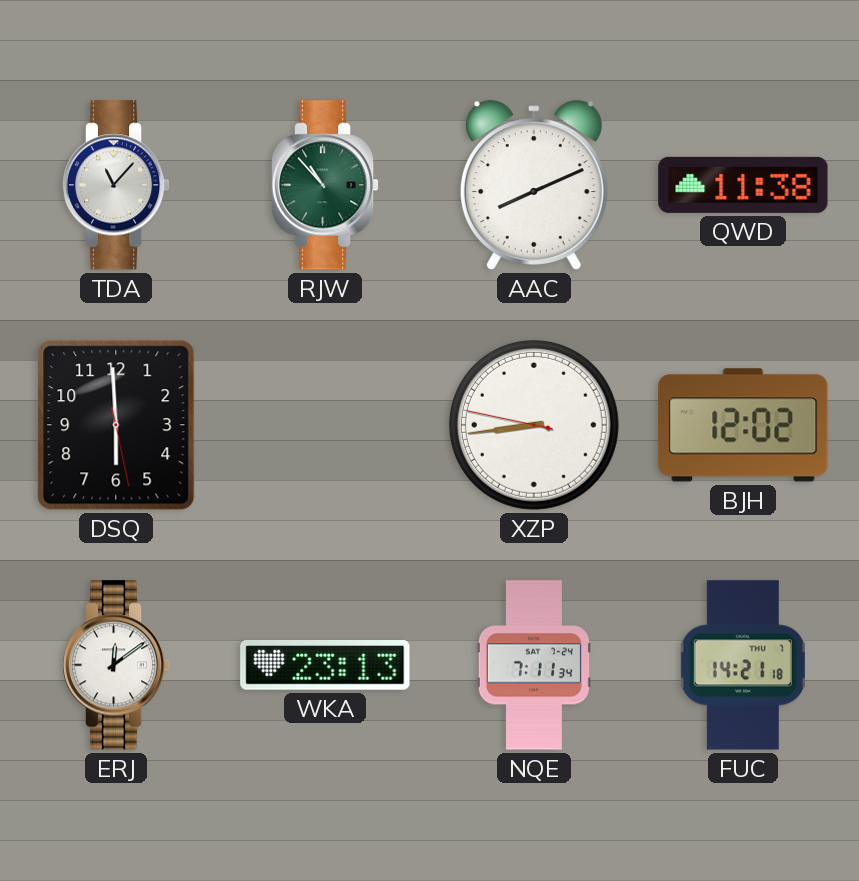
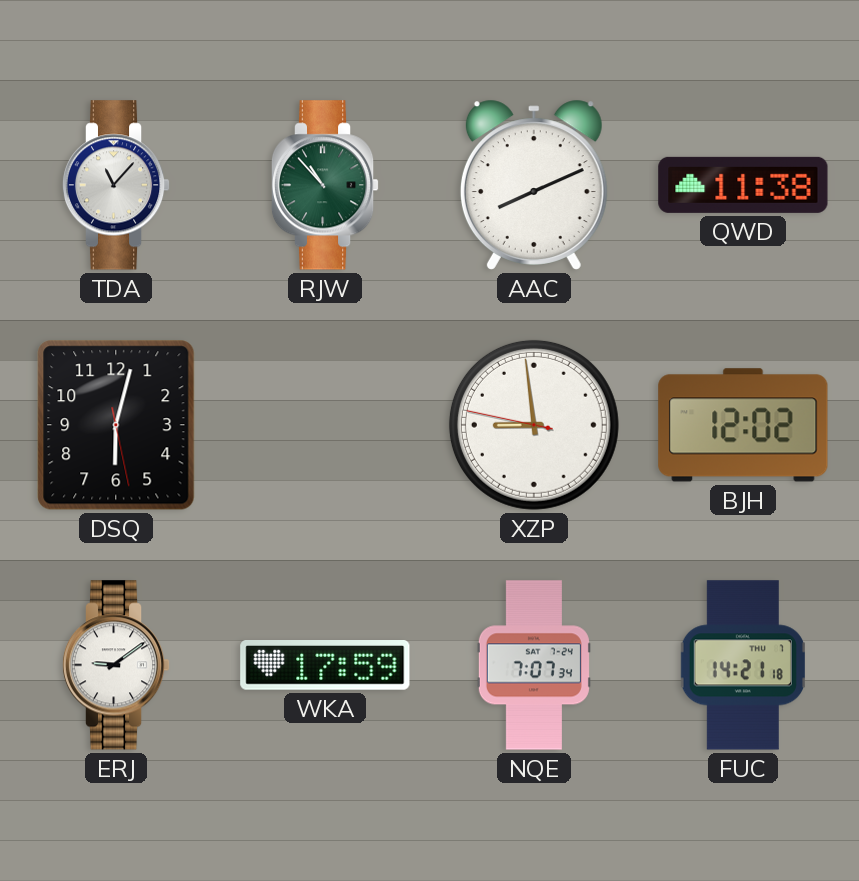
DSQ: 5:59 -> 6:02
XZP: 8:43 -> 8:58
ERJ: 12:09 -> 9:09
WKA: 23:13 -> 17:59
NQE: 7:11 -> 7:07
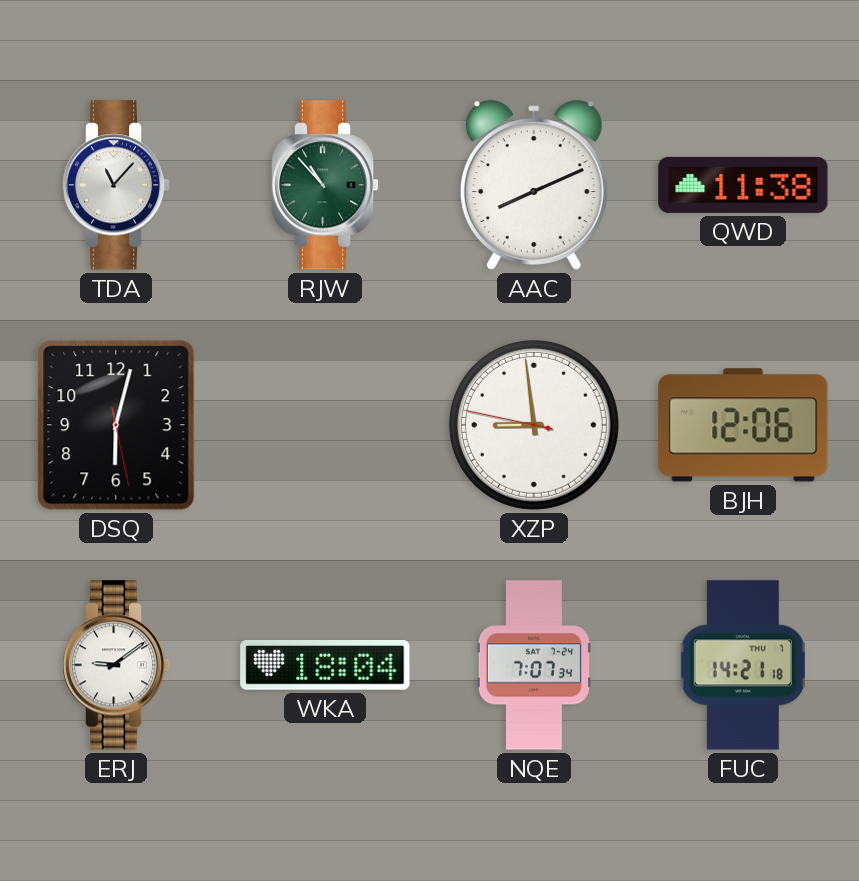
BJH: 12:02 -> 12:06
WKA: 17:59 -> 18:04
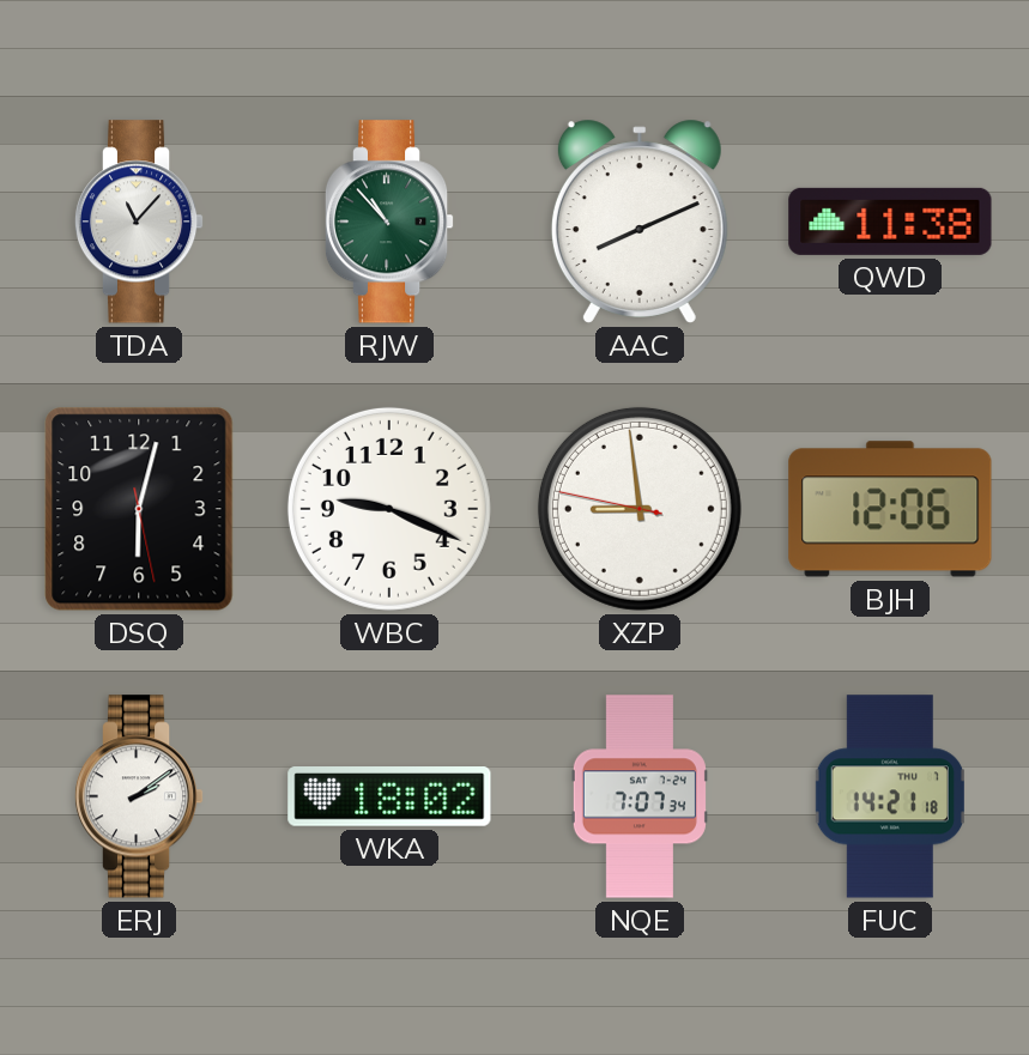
WBC: none -> 9:19
ERJ: 9:09 -> 2:09
WKA: 18:04 -> 18:02
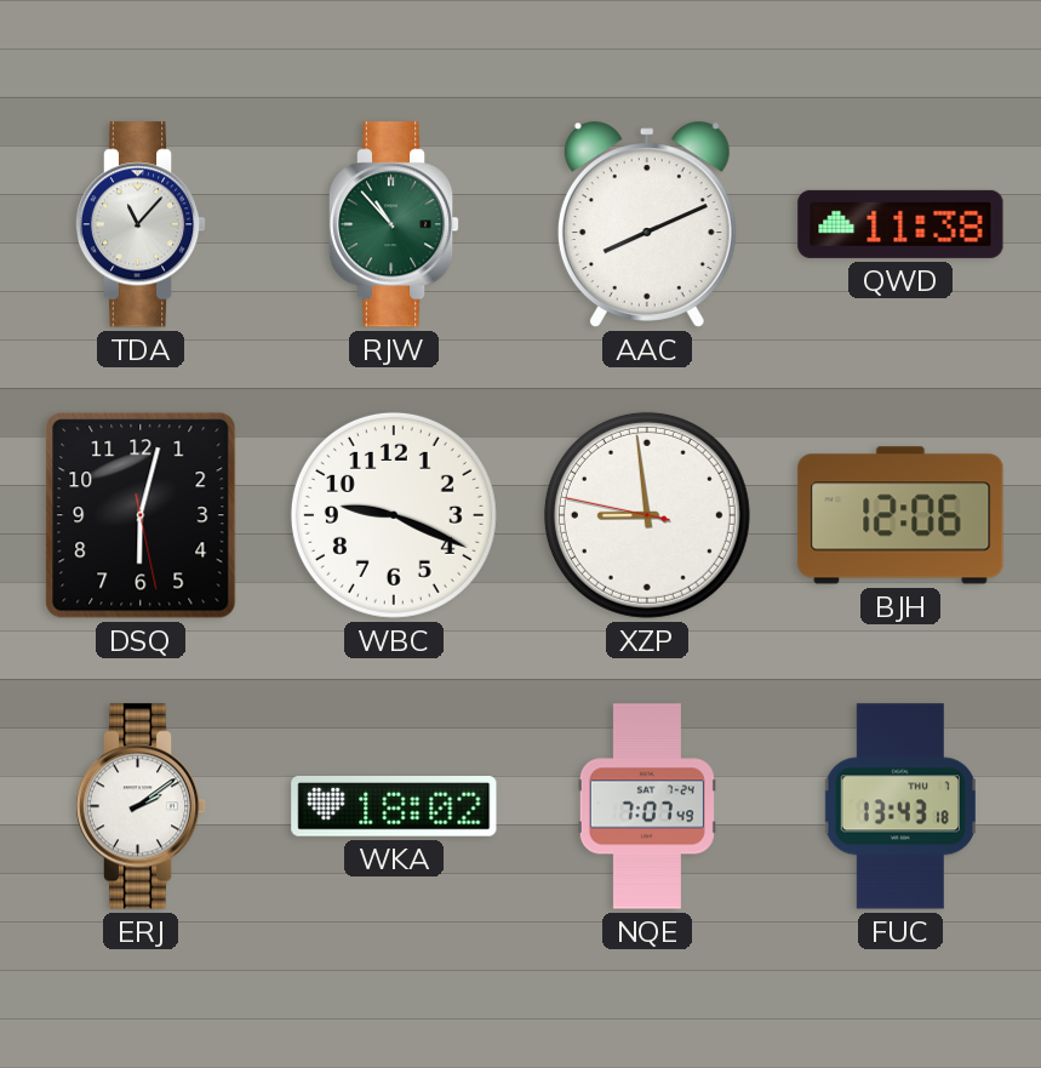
NQE: 7:07:34 -> 7:07:49
FUC: 14:21 -> 13:43
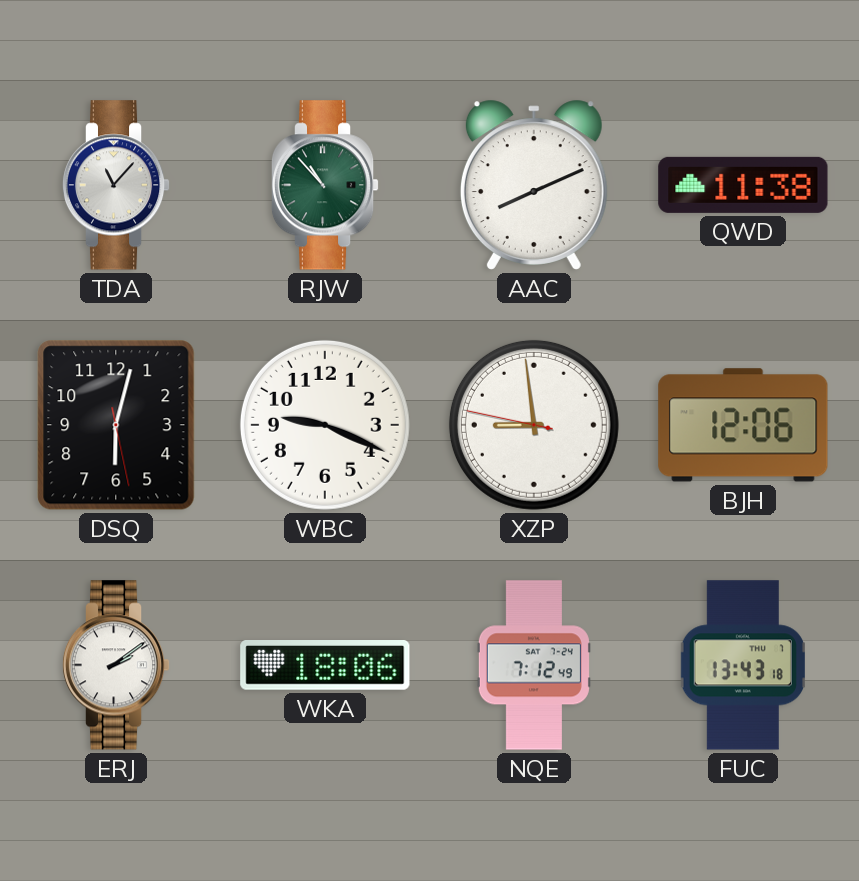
WKA: 18:02 -> 18:06
NQE: 7:07 -> 7:12
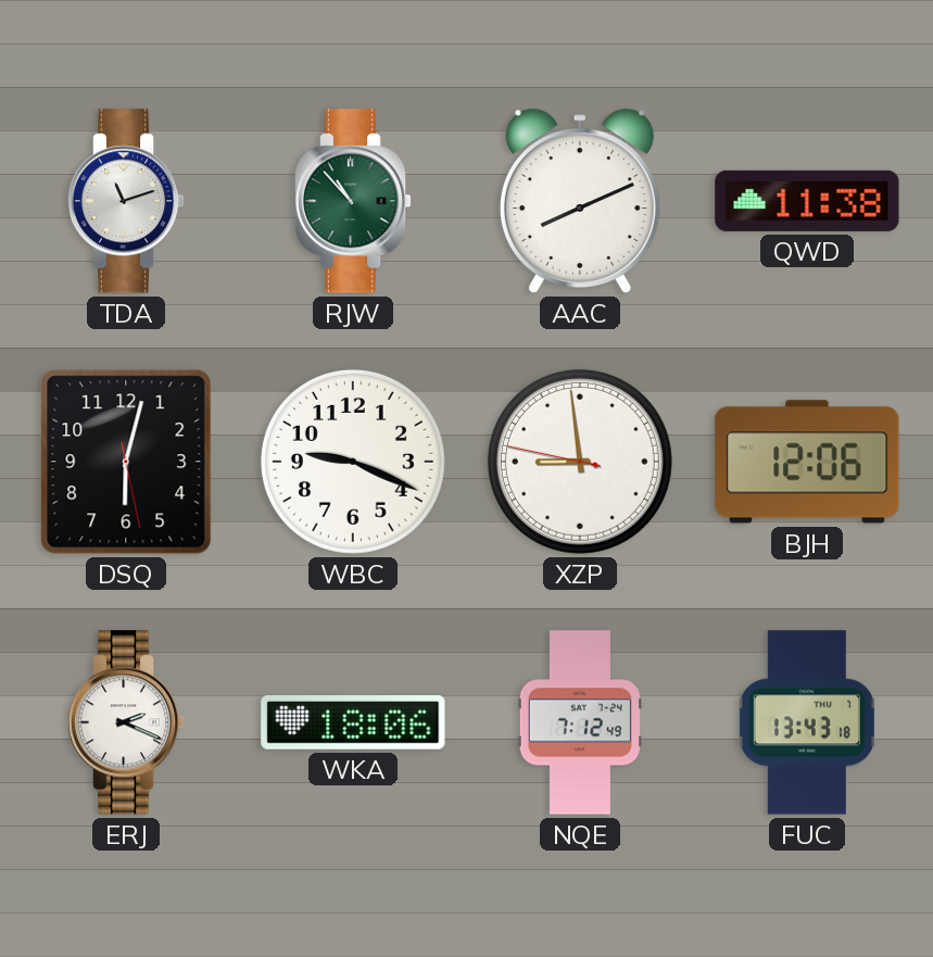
TDA: 11:07 -> 11:12
ERJ: 2:09 -> 2:19
